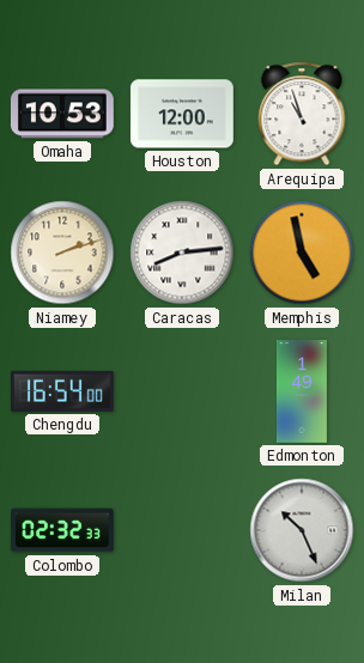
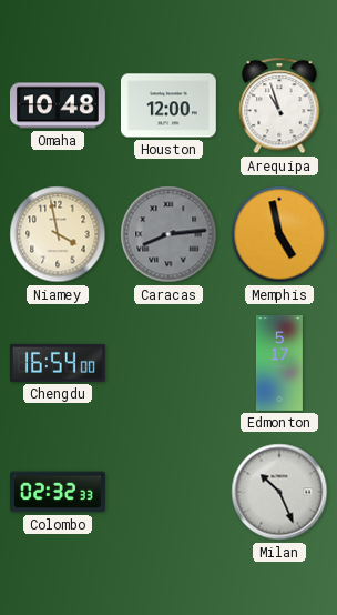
Omaha: 10:53 -> 10:48
Niamey: 2:12 -> 3:58
Caracas dial: white -> grey
Edmonton: 1:49 -> 5:17
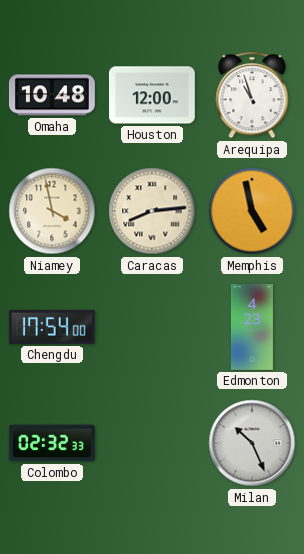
Caracas dial: grey -> cream
Chengdu: 16:54 -> 17:54
Edmonton: 5:17 -> 4:23
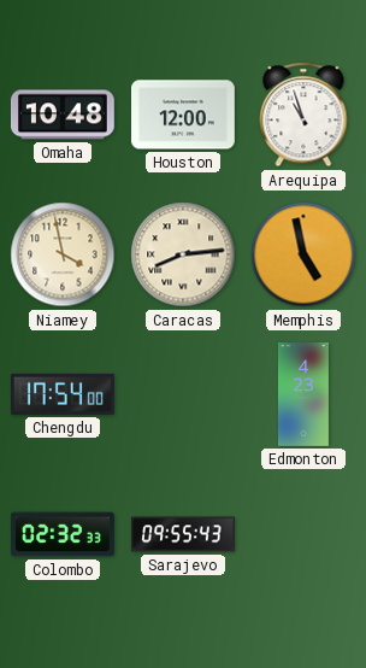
Sarajevo: none -> 09:55
Milan: 10:26 -> none
